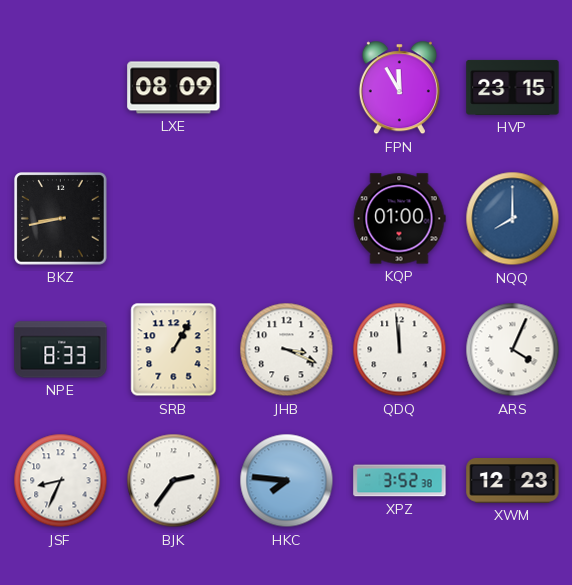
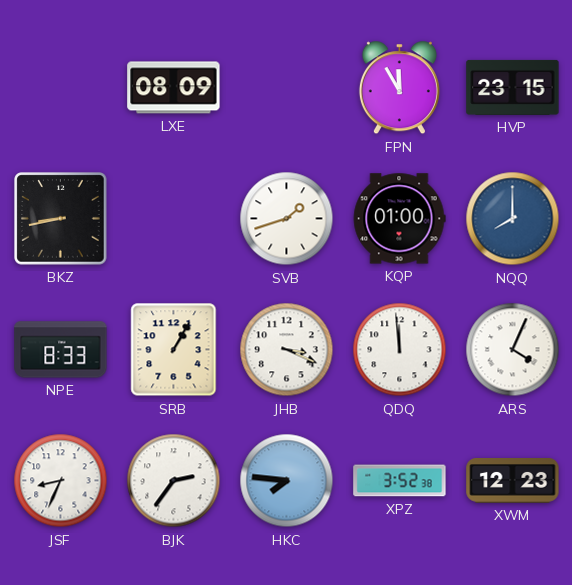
SVB: none -> 1:42
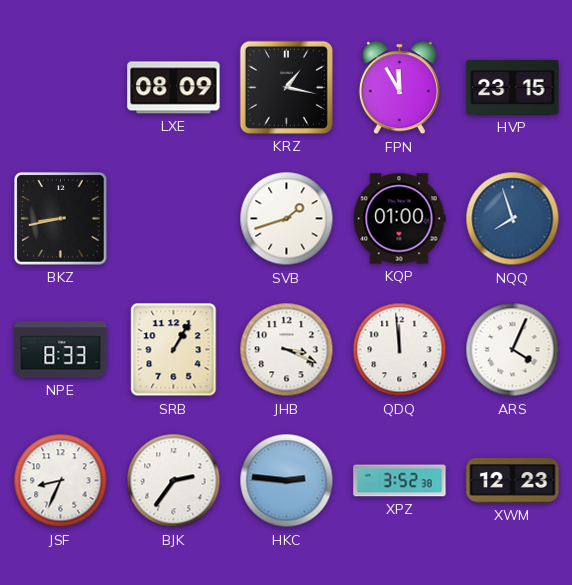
KRZ: none -> 1:17
NQQ: 8:00 -> 7:57
HKC: 7:46 -> 2:46
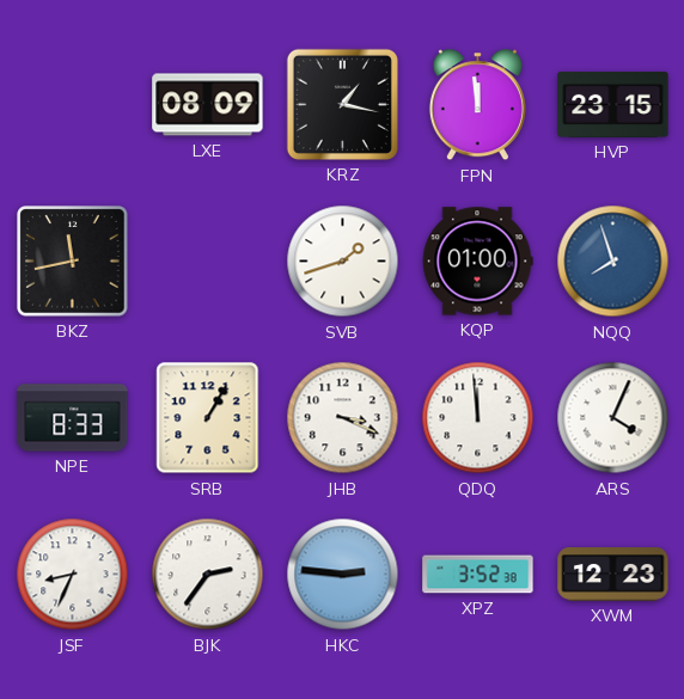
FPN: 11:55 -> 11:59
BKZ: 8:43 -> 11:43
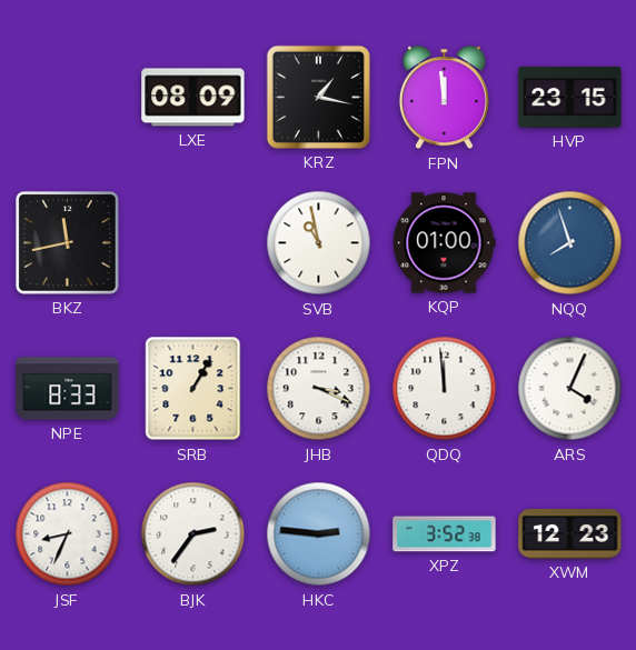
SVB: 1:42 -> 10:58
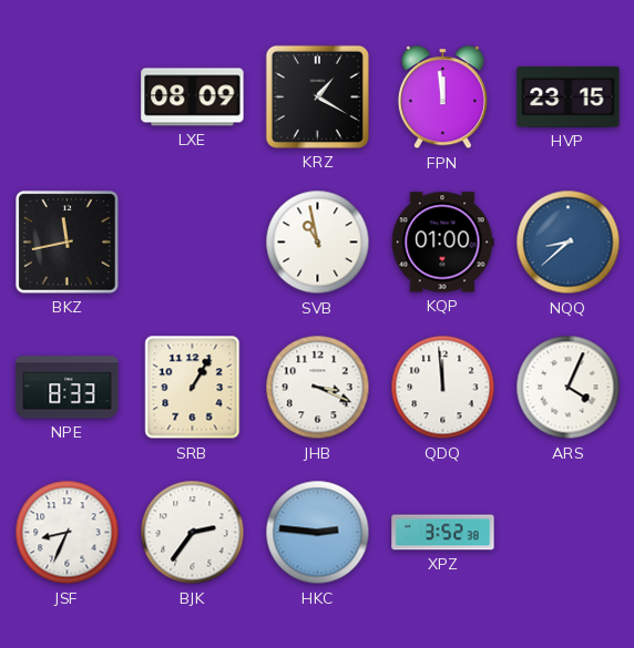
KRZ: 1:17 -> 1:20
NQQ: 7:57 -> 8:38
XWM: 12:23 -> none
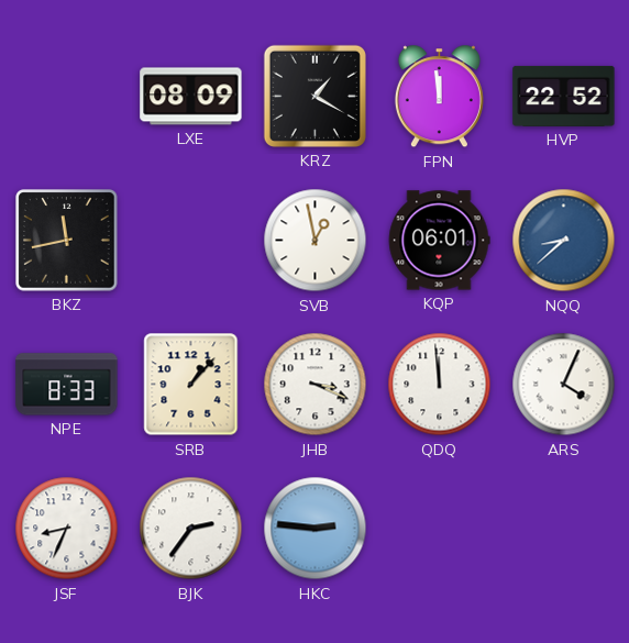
HVP: 23:15 -> 22:52
SVB: 10:58 -> 12:58
KQP: 01:00 -> 06:01
SRB: 1:05 -> 1:07
XPZ: 3:52 -> none
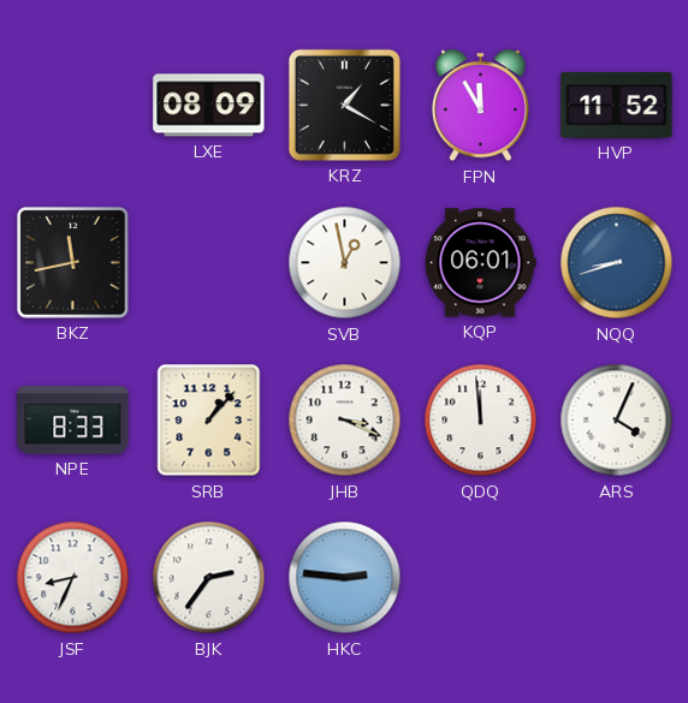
FPN: 11:59 -> 11:55
HVP: 22:52 -> 11:52
NQQ: 8:38 -> 8:42
